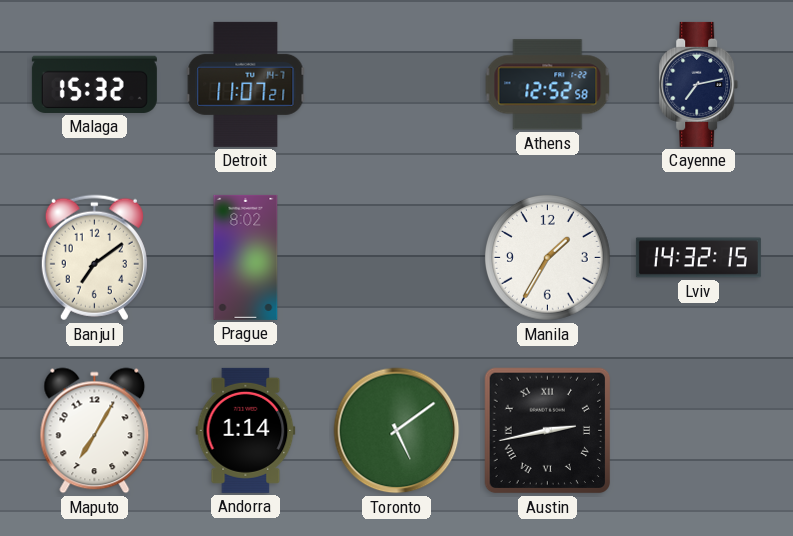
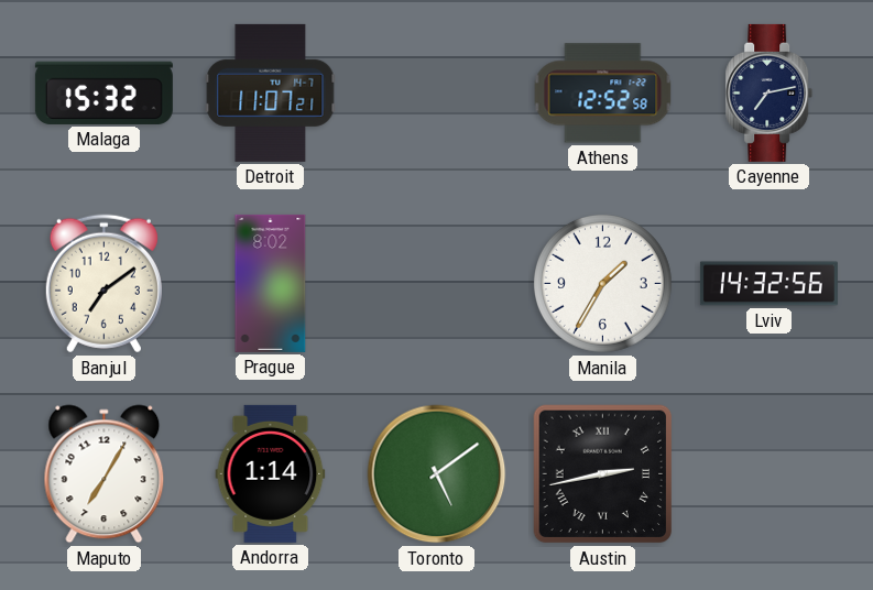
Lviv: 14:32:15 -> 14:32:56
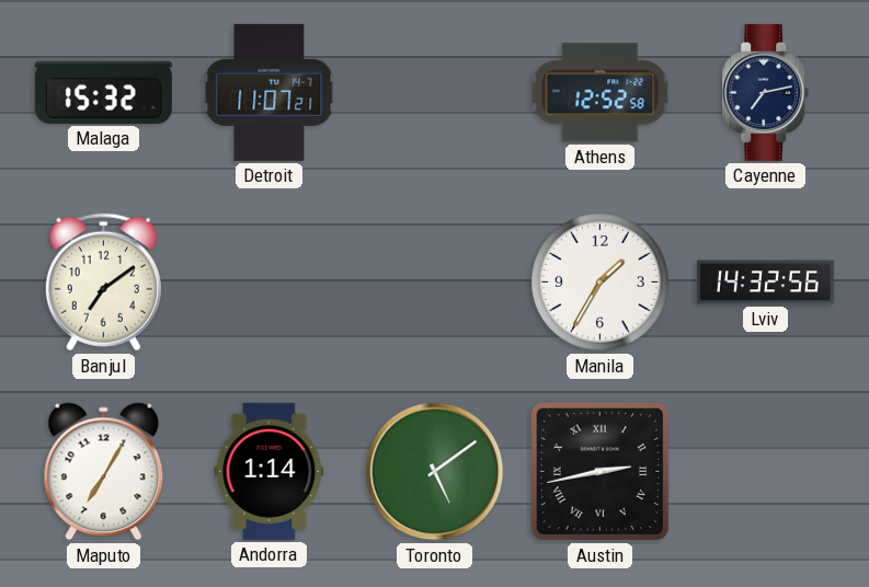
Prague: 8:02 -> none
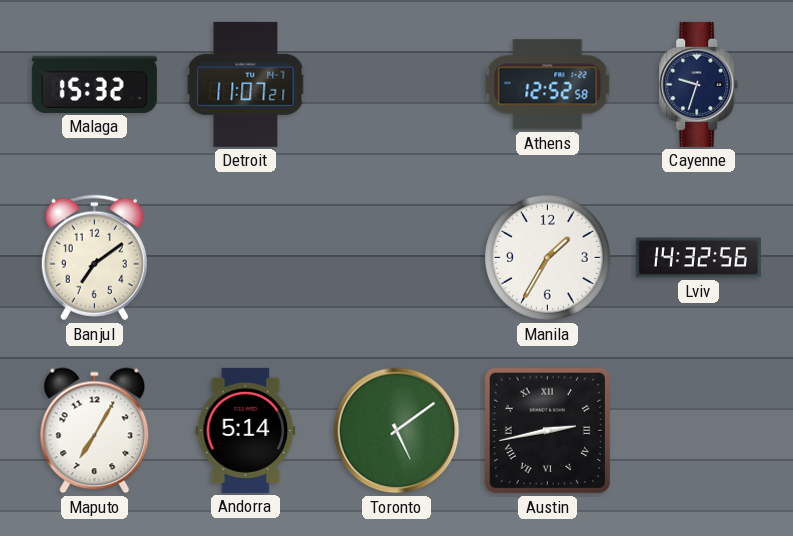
Cayenne: 7:13 -> 9:33
Andorra: 1:14 -> 5:14
